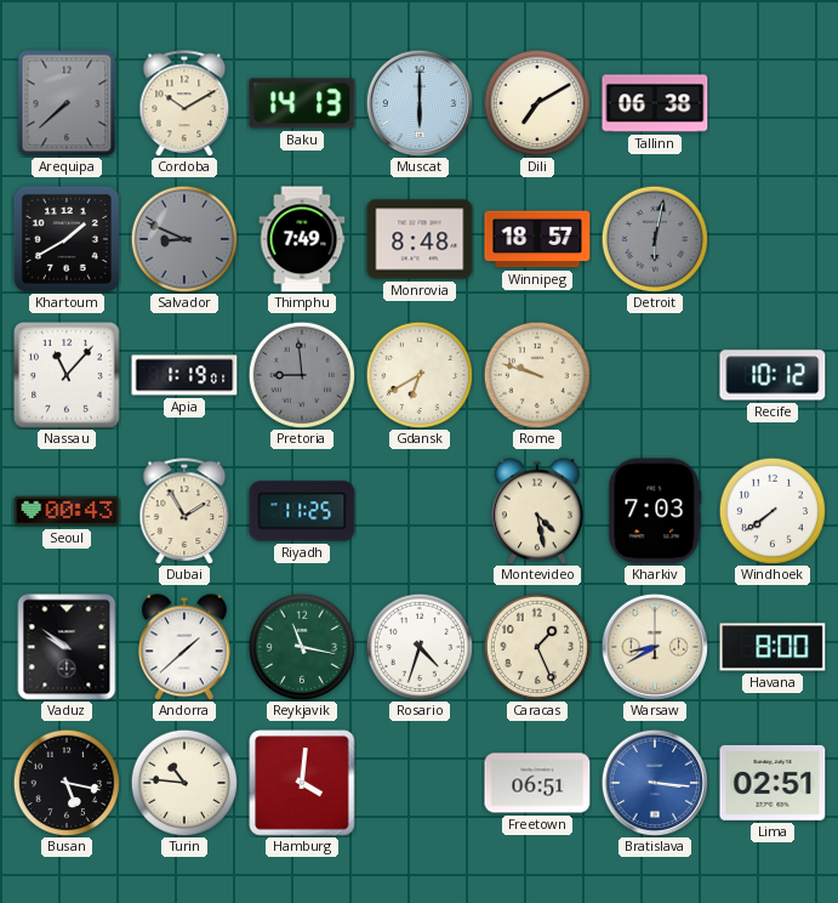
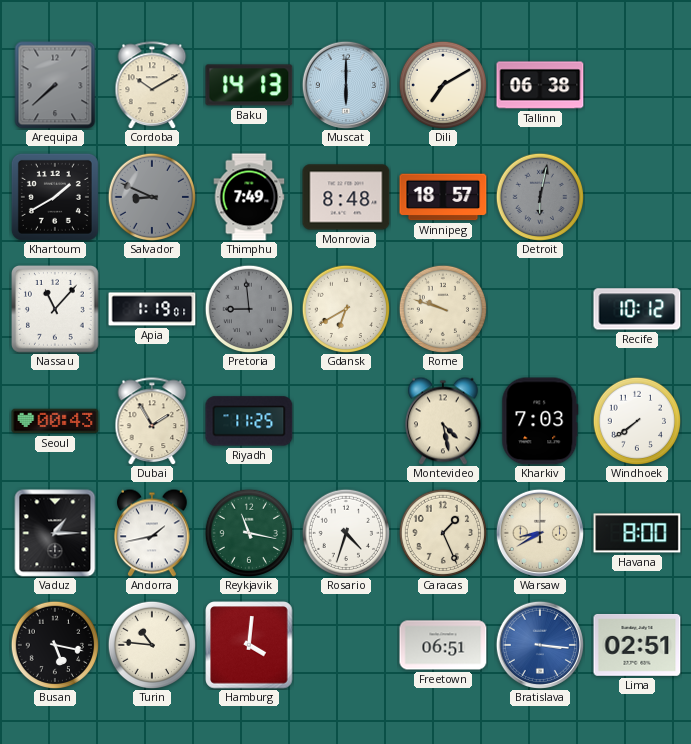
Vaduz: 9:51 -> 1:15
Andorra: 1:38 -> 1:43
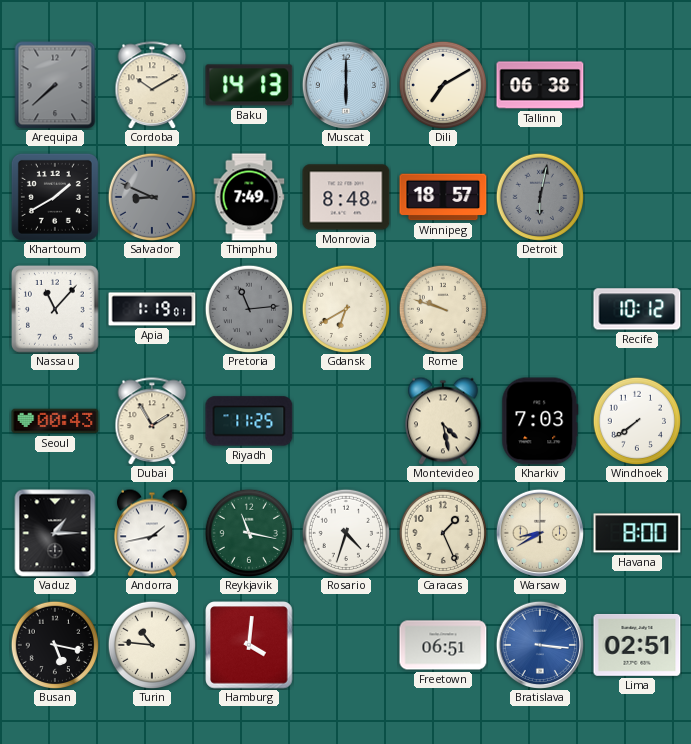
Pretoria: 8:59 -> 11:14
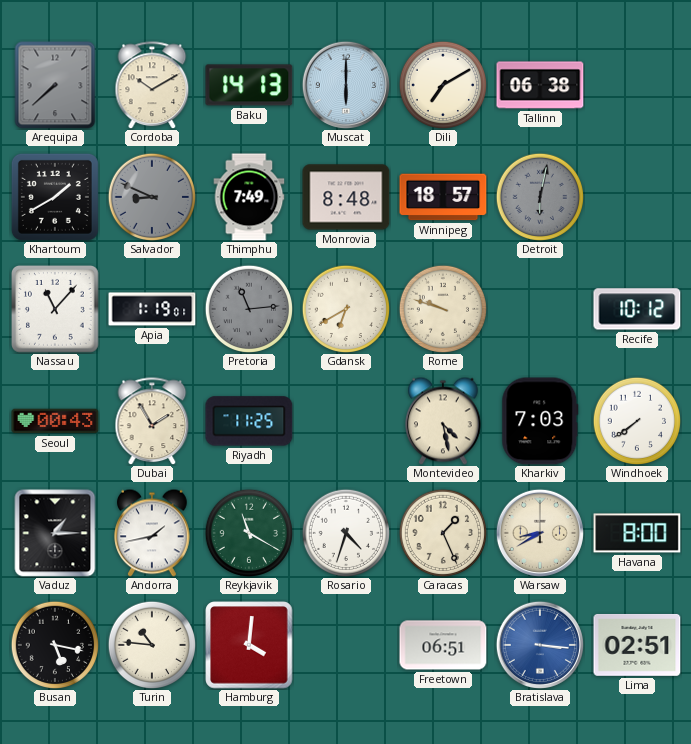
Reykjavik: 11:17 -> 11:20
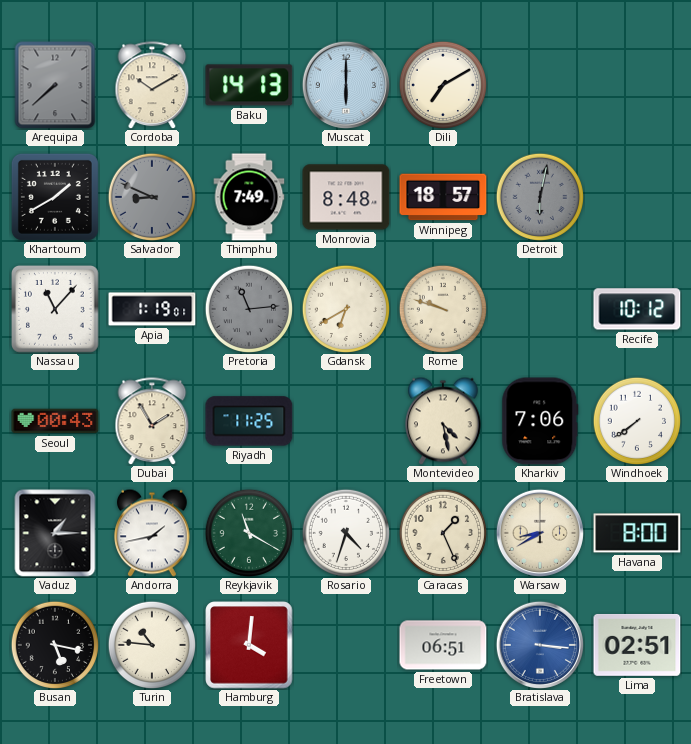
Tallinn: 06:38 -> none
Kharkiv: 7:03 -> 7:06
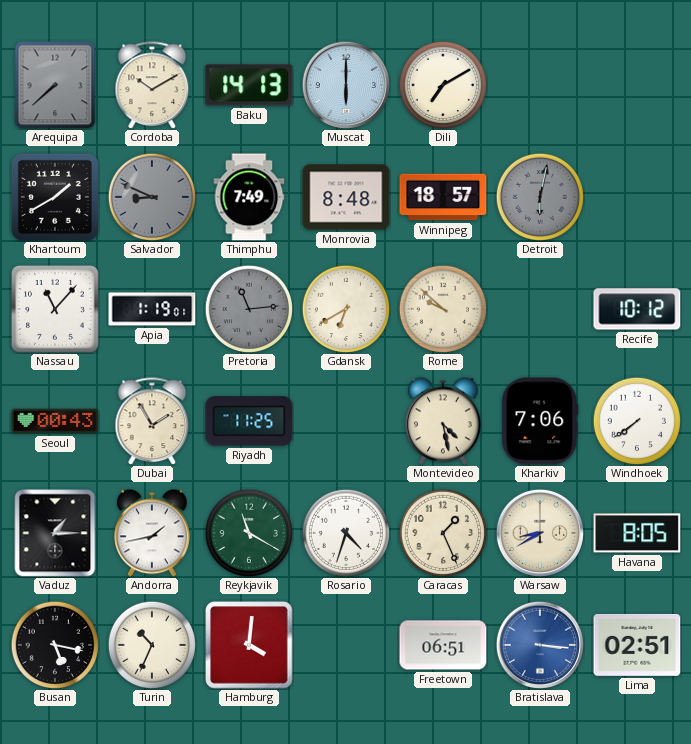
Rome: 9:48 -> 9:52
Havana: 8:00 -> 8:05
Turin: 10:46 -> 10:34
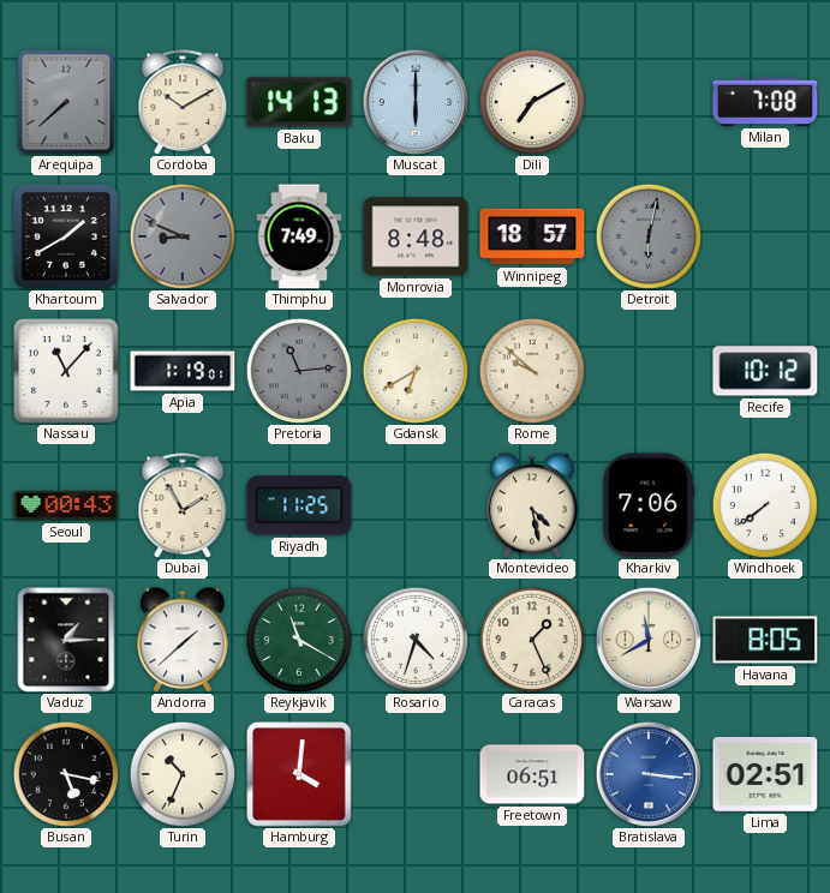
Milan: none -> 7:08
Andorra: 1:43 -> 1:38
Warsaw: 8:40 -> 11:40
